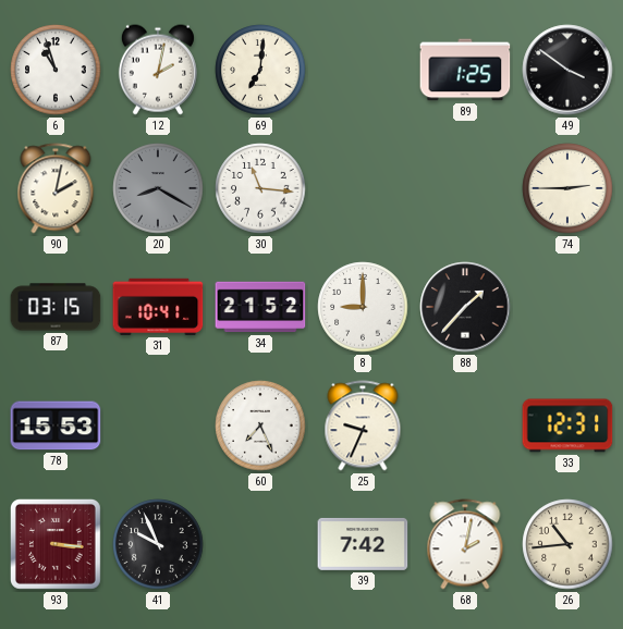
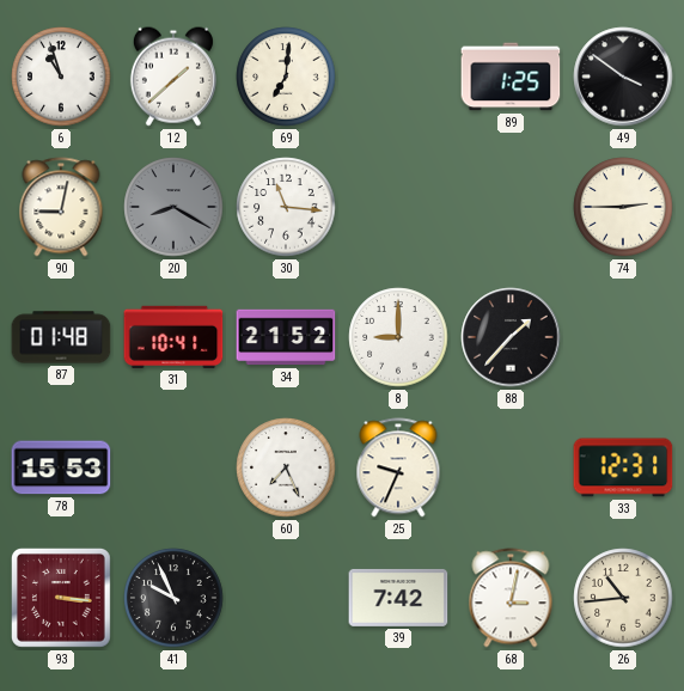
12: 2:02 -> 1:38
90: 2:02 -> 9:02
87: 03:15 -> 01:48
68: 2:02 -> 3:02
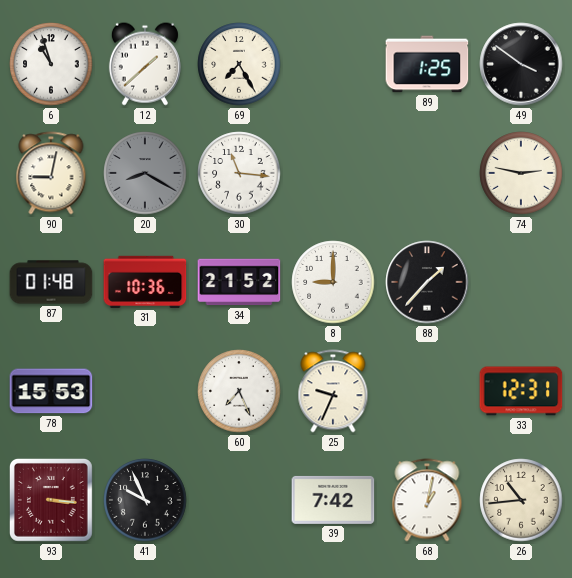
69: 7:01 -> 7:25
74: 2:45 -> 2:47
31: 10:41 -> 10:36
68: 3:02 -> 1:02
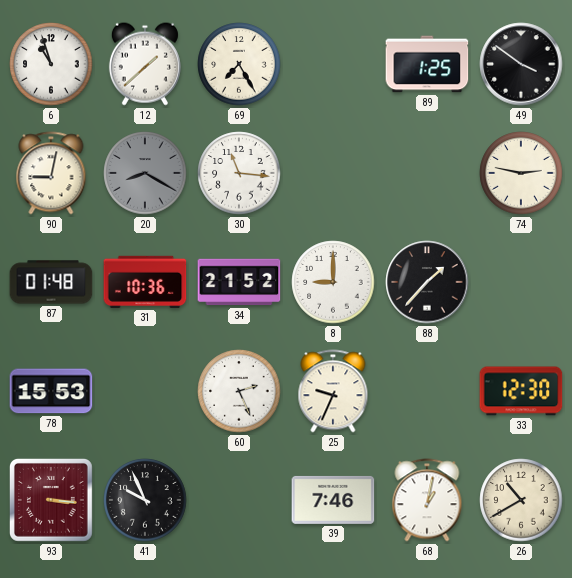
60: 7:26 -> 2:26
33: 12:31 -> 12:30
39: 7:42 -> 7:46
26: 10:44 -> 10:40
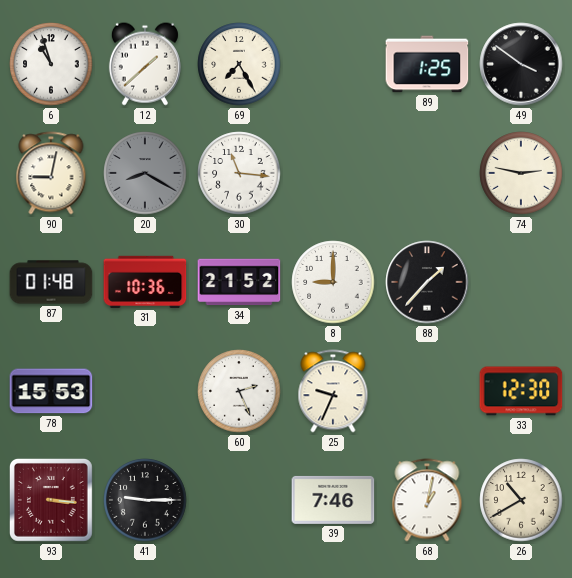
41: 9:56 -> 9:15
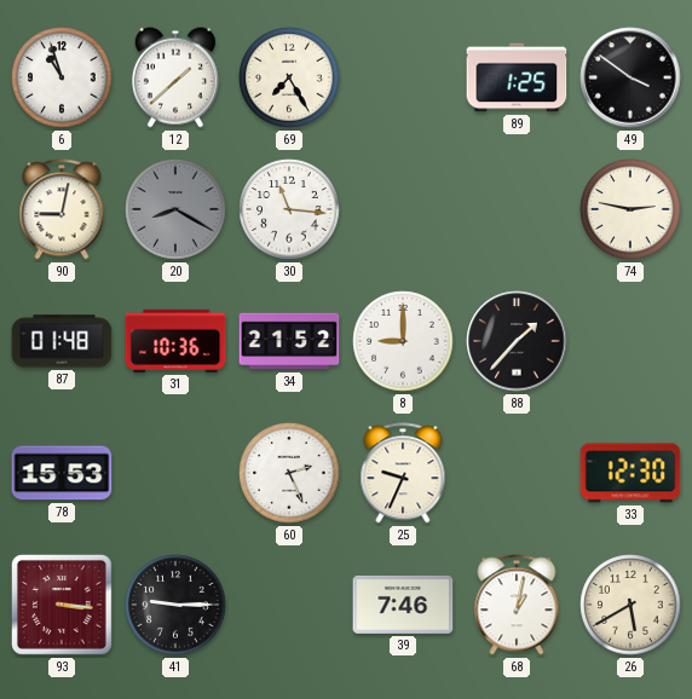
26: 10:40 -> 5:40
